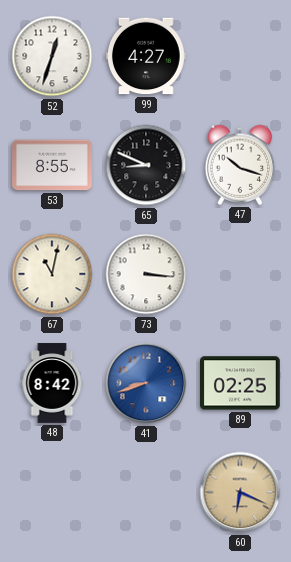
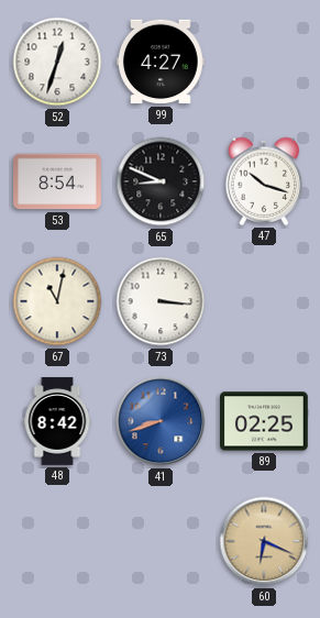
53: 8:55 -> 8:54
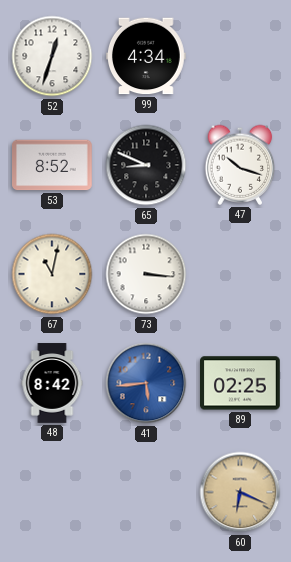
99: 4:27 -> 4:34
53: 8:54 -> 8:52
41: 8:42 -> 5:44
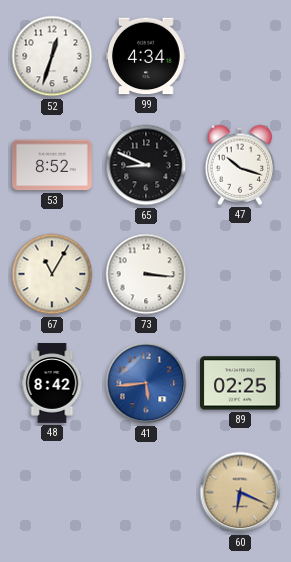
67: 11:02 -> 11:05
